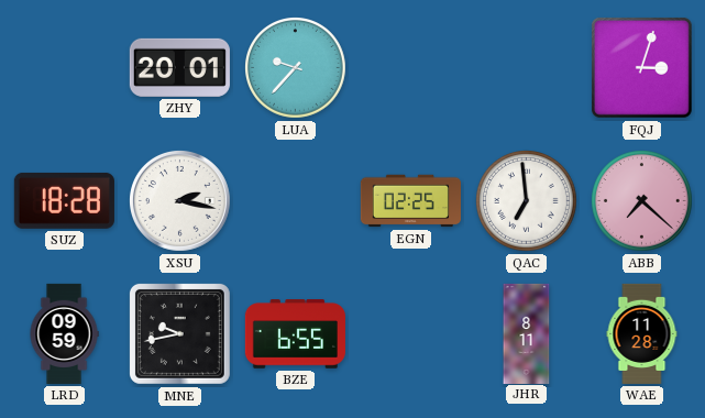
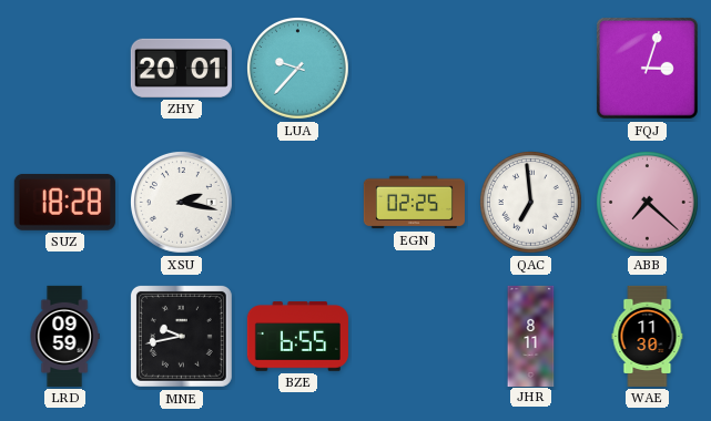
WAE: 11:28 -> 11:30
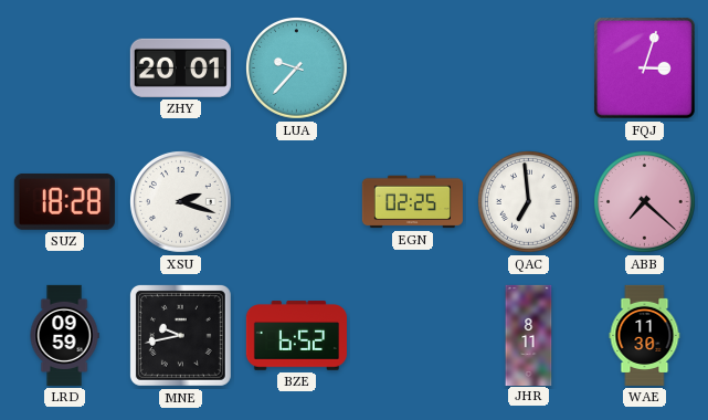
XSU: 2:17 -> 2:18
BZE: 6:55 -> 6:52
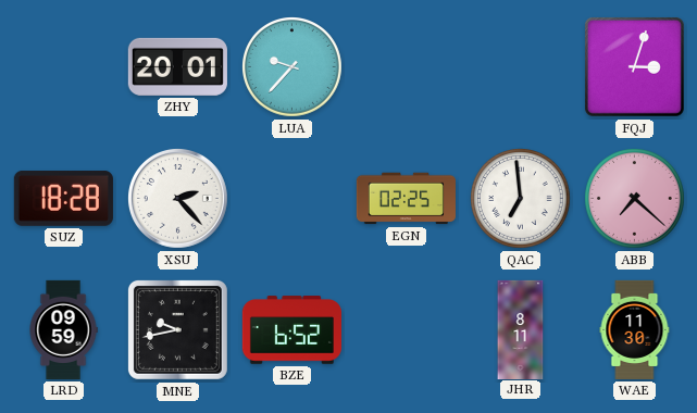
XSU: 2:18 -> 2:23
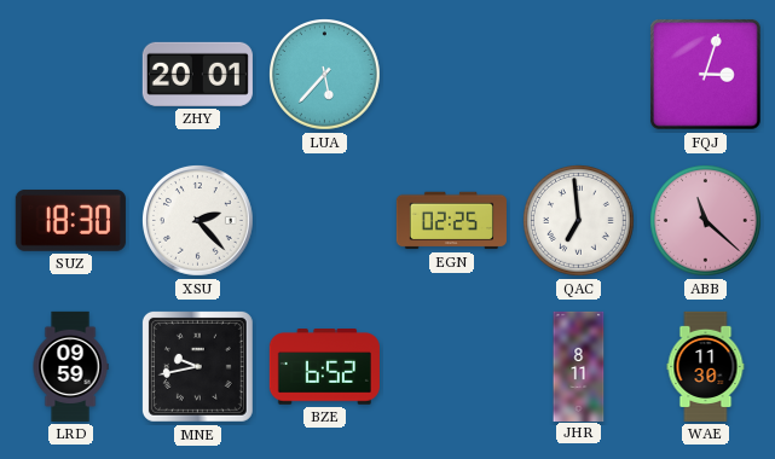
LUA: 9:37 -> 5:37
SUZ: 18:28 -> 18:30
ABB: 7:22 -> 11:22
